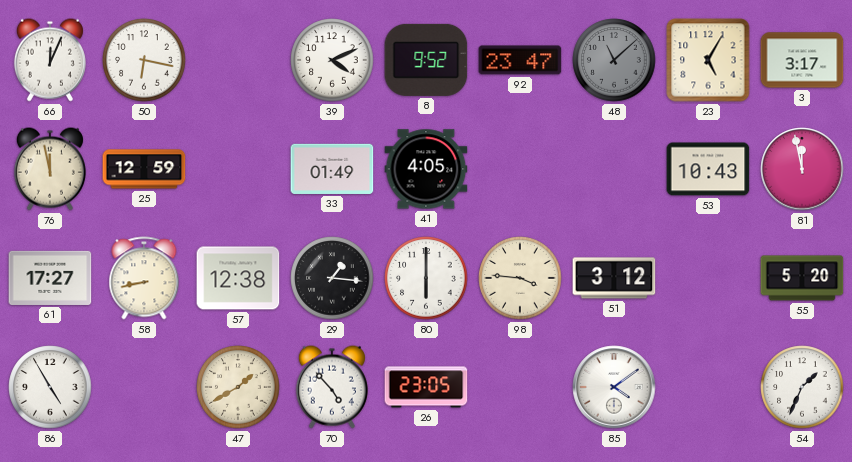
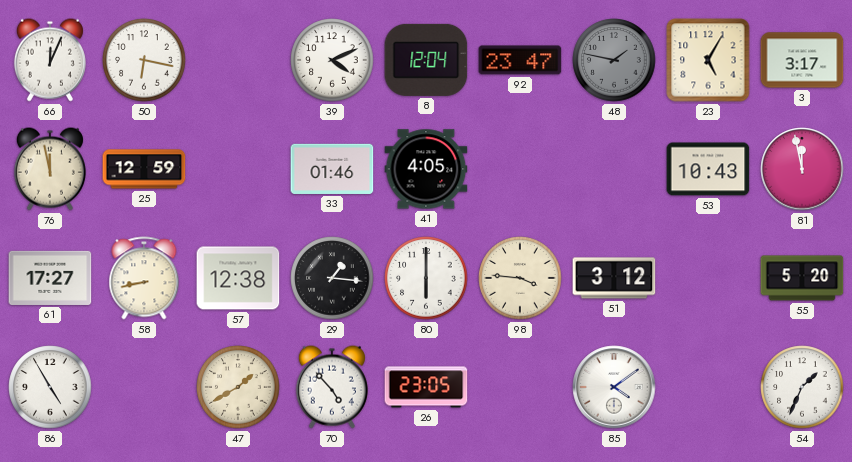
8: 9:52 -> 12:04
48: 11:08 -> 1:47
33: 01:49 -> 01:46
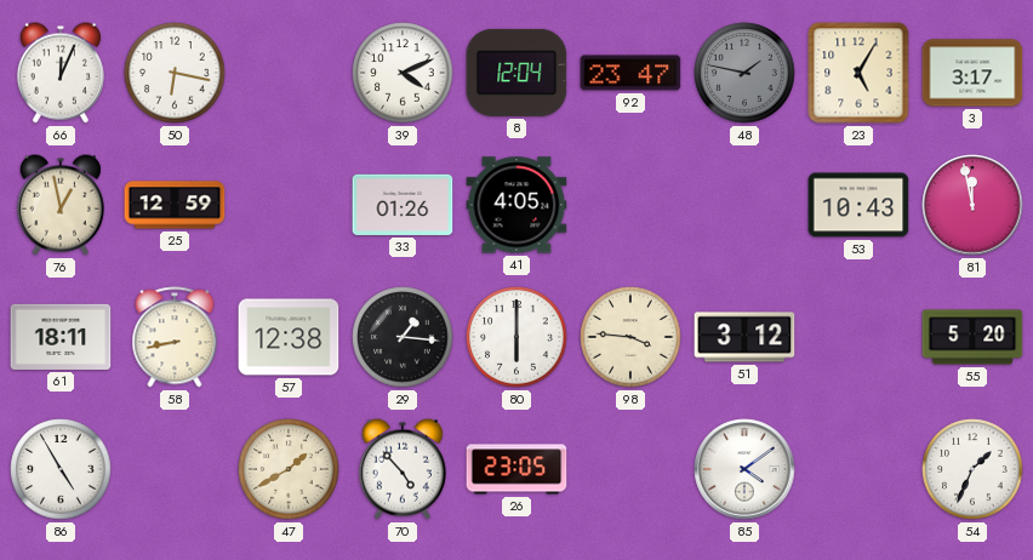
76: 11:58 -> 12:58
33: 01:46 -> 01:26
61: 17:27 -> 18:11
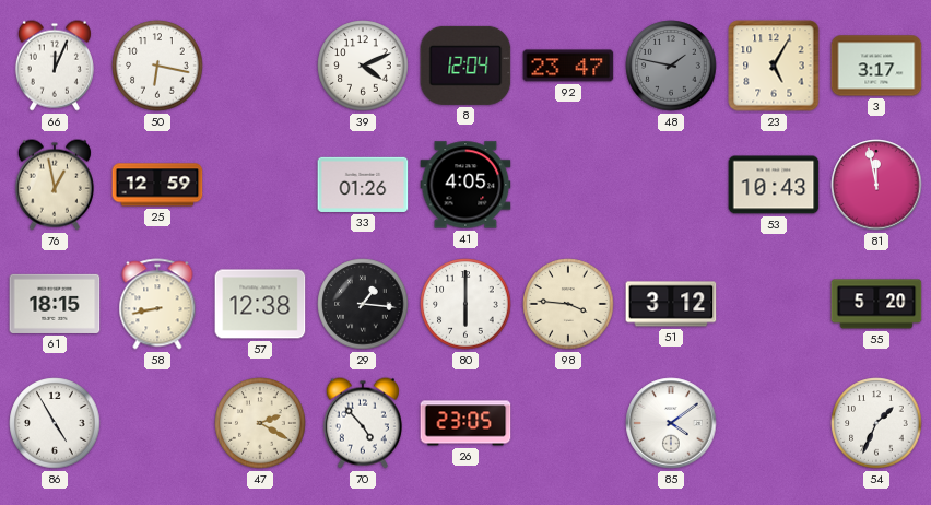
61: 18:11 -> 18:15
47: 1:40 -> 2:20
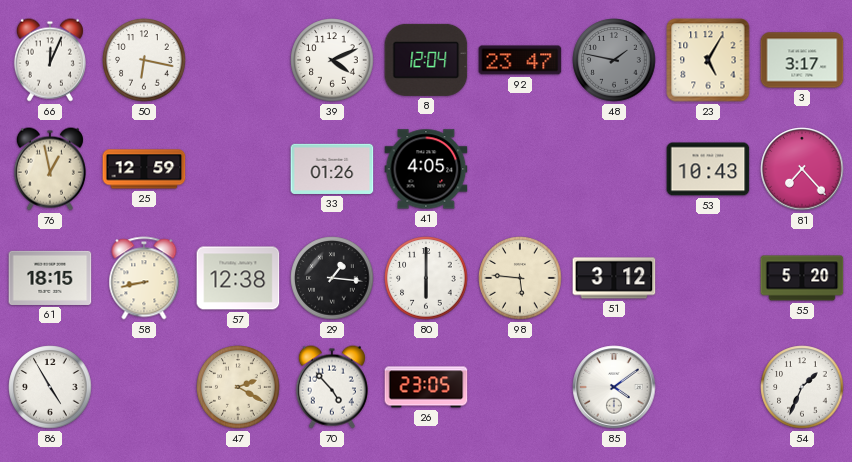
81: 11:58 -> 7:23
98: 3:46 -> 5:46
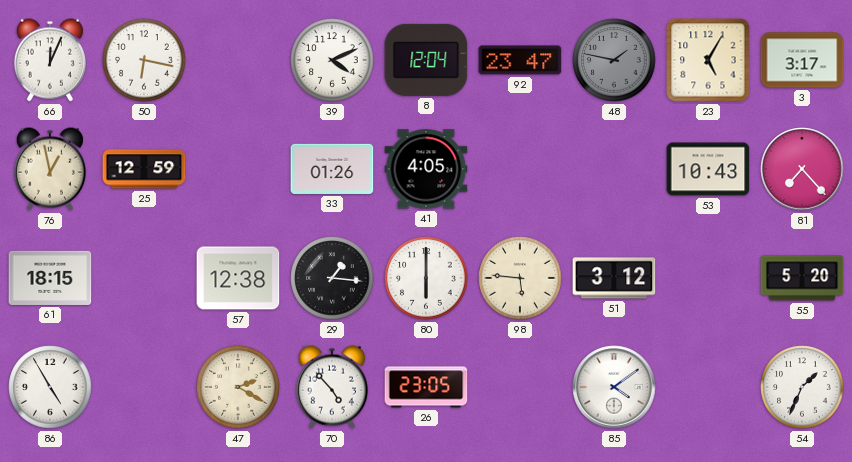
58: 8:43 -> none
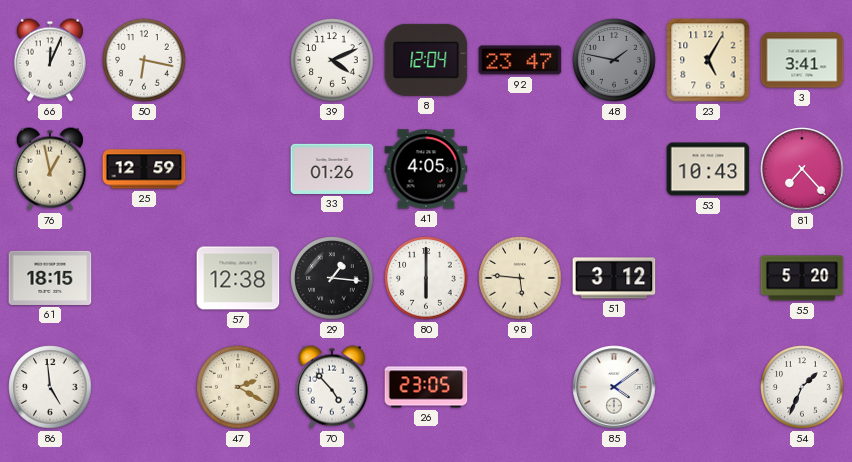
3: 3:17 -> 3:41
86: 4:55 -> 4:59
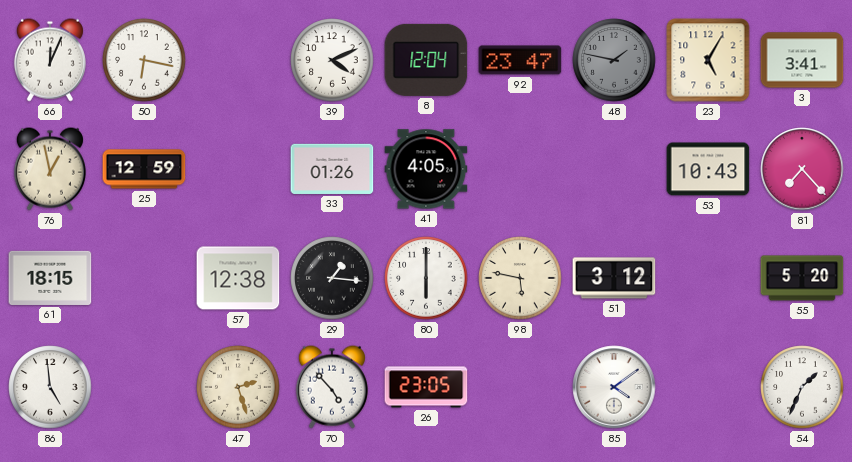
98: 5:46 -> 5:47
47: 2:20 -> 2:27
